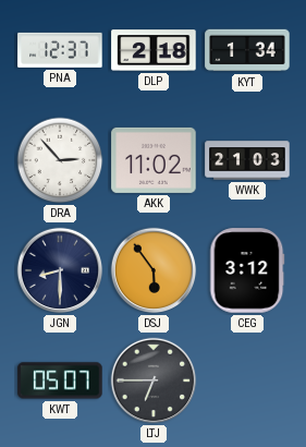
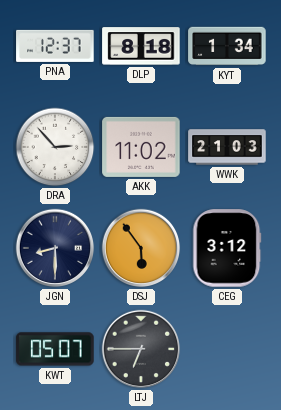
DLP: 2:18 -> 8:18
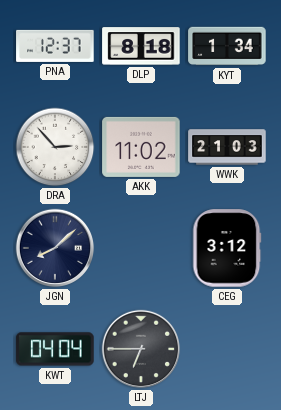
JGN: 8:30 -> 8:08
DSJ: 5:54 -> none
KWT: 05:07 -> 04:04
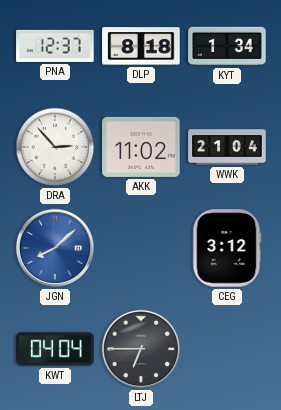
WWK: 21:03 -> 21:04
JGN dial: navy -> blue
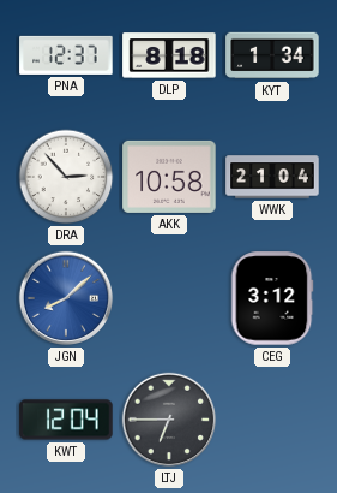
AKK: 11:02 -> 10:58
KWT: 04:04 -> 12:04
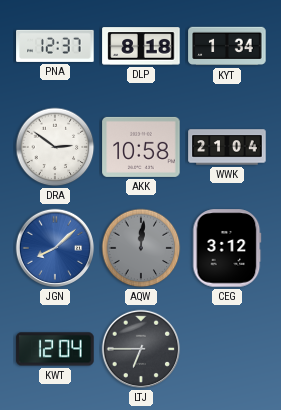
DRA: 2:53 -> 2:51
AQW: none -> 12:01
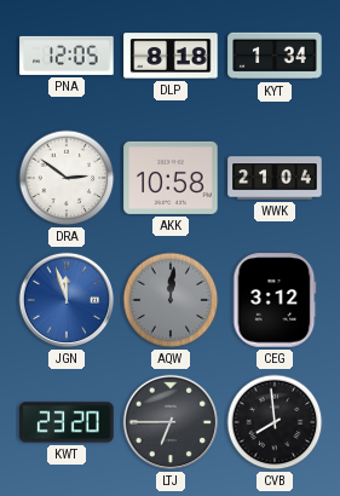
PNA: 12:37 -> 12:05
JGN: 8:08 -> 11:57
KWT: 12:04 -> 23:20
CVB: none -> 7:59
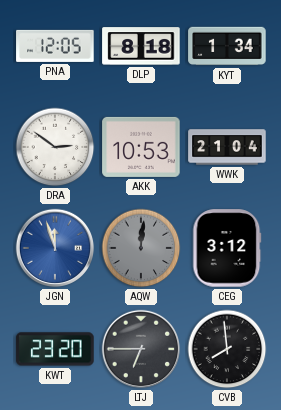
AKK: 10:58 -> 10:53
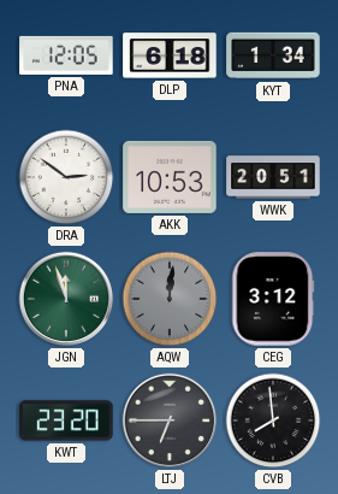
DLP: 8:18 -> 6:18
WWK: 21:04 -> 20:51
JGN dial: blue -> green
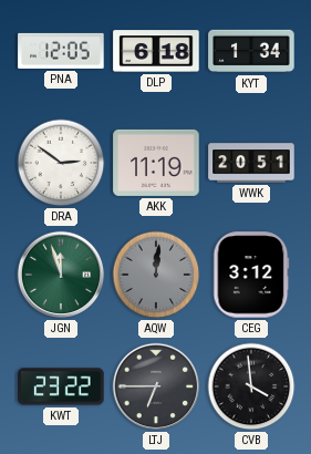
AKK: 10:53 -> 11:19
KWT: 23:20 -> 23:22
CVB: 7:59 -> 3:59
